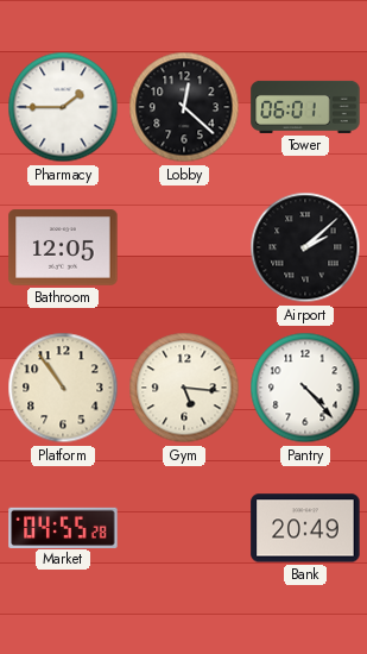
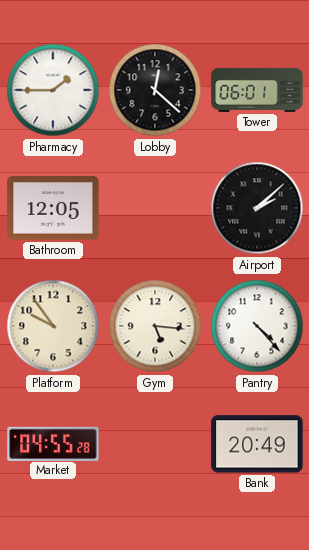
Platform: 10:54 -> 9:54
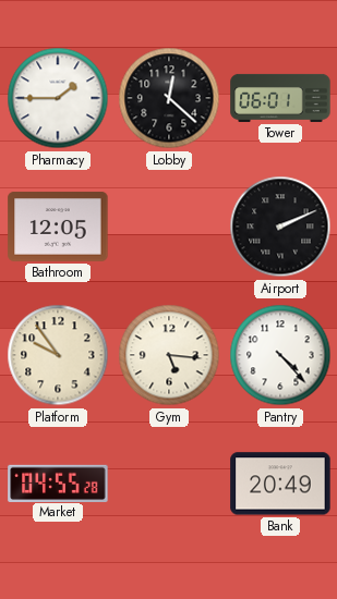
Airport: 2:08 -> 2:11
